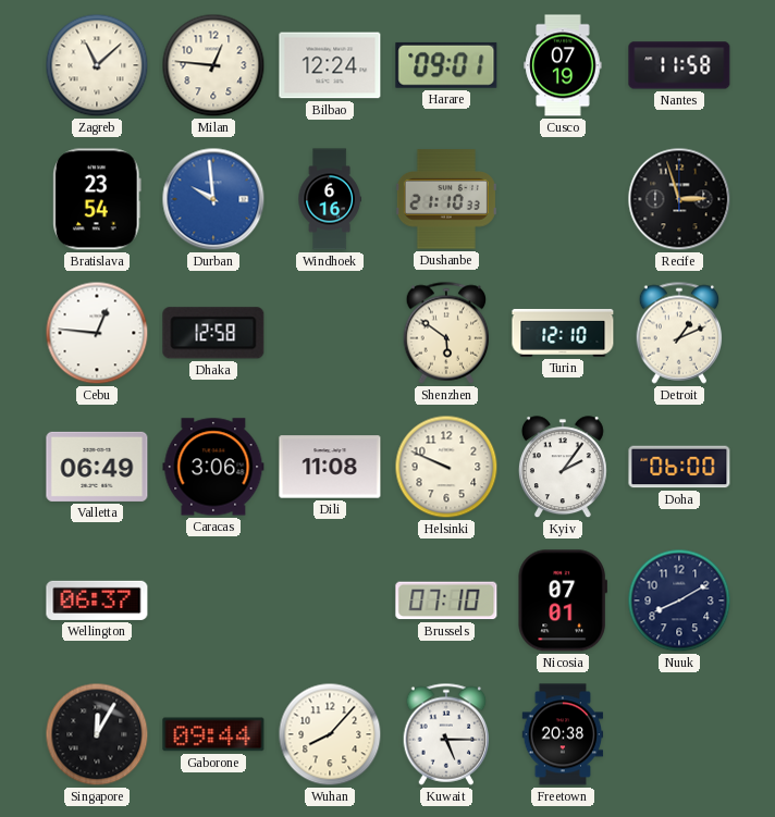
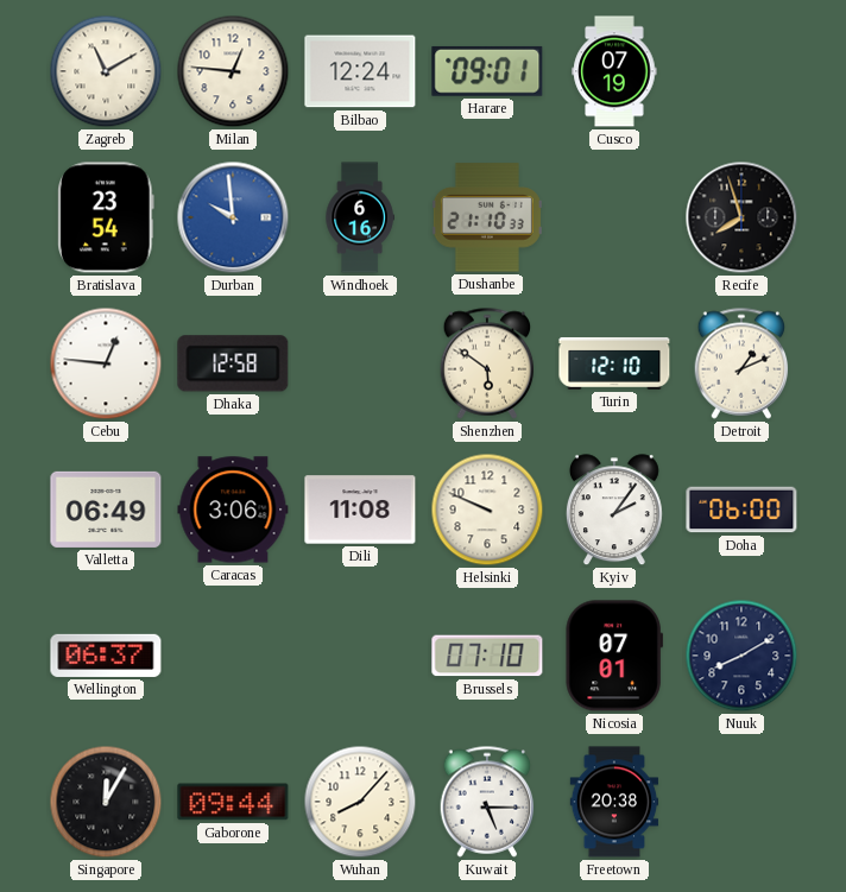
Zagreb: 11:08 -> 11:10
Nantes: 11:58 -> none
Recife: 2:57 -> 7:57
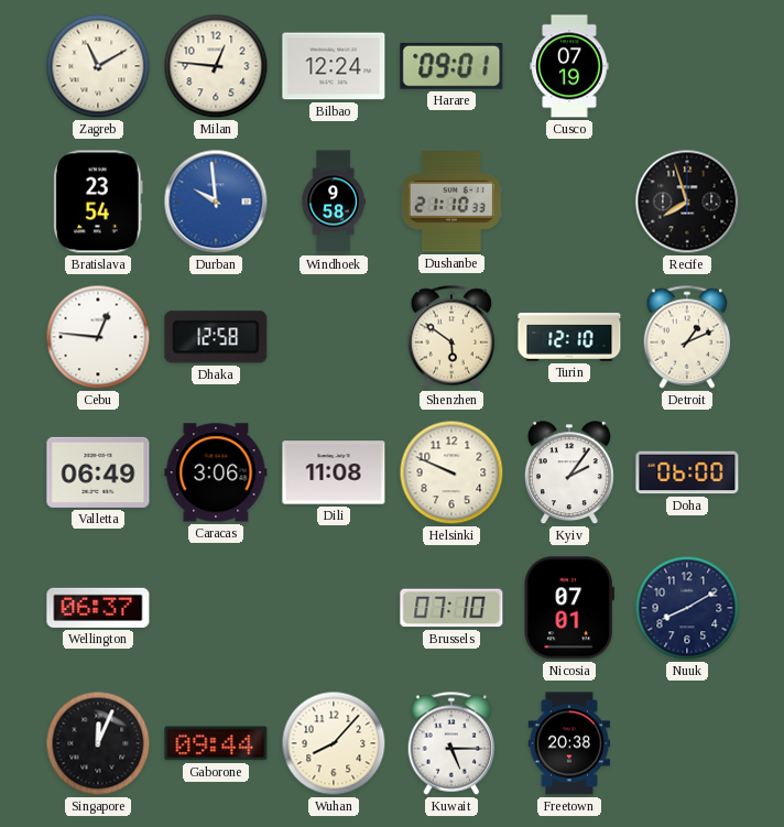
Windhoek: 6:16 -> 9:58
Singapore: 12:05 -> 12:04
